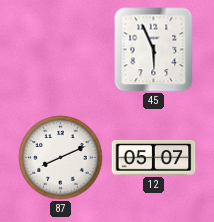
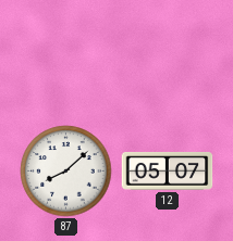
45: 5:56 -> none
87: 8:11 -> 8:08
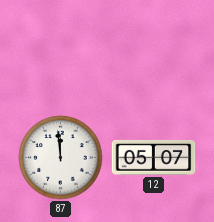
87: 8:08 -> 11:59
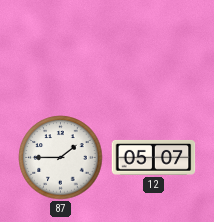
87: 11:59 -> 1:45
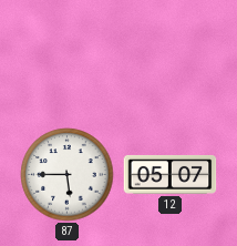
87: 1:45 -> 5:45
